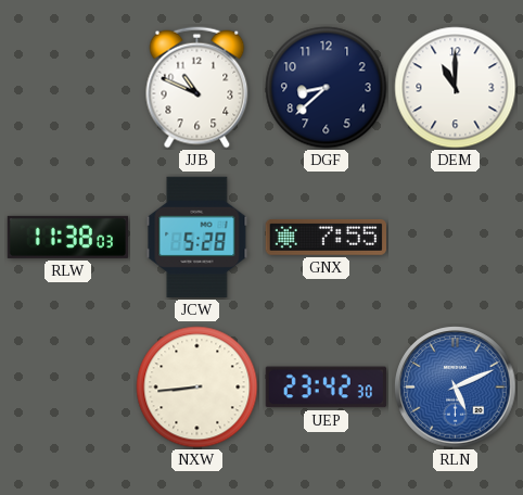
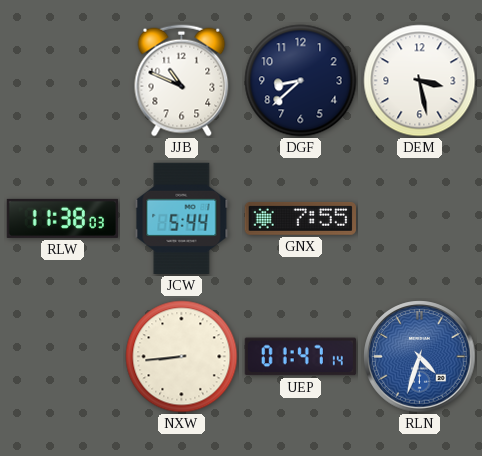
DEM: 11:00 -> 3:28
JCW: 5:28 -> 5:44
UEP: 23:42 -> 01:47
RLN: 5:11 -> 4:33
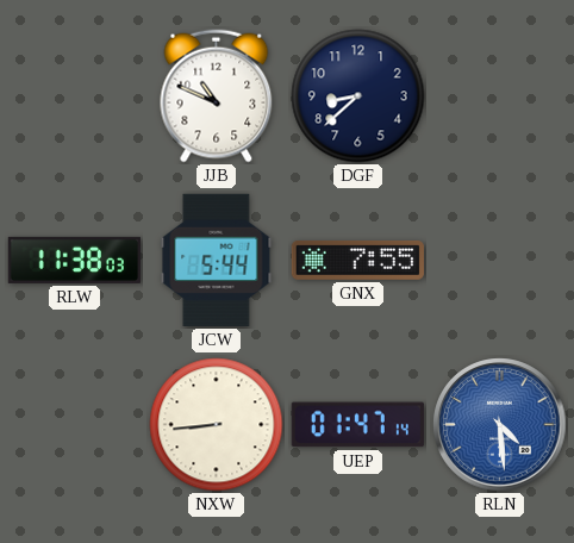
DEM: 3:28 -> none
RLN: 4:33 -> 4:29
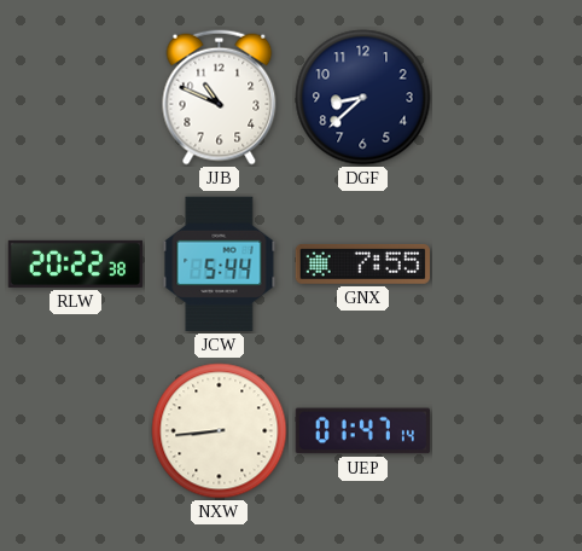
RLW: 11:38 -> 20:22
RLN: 4:29 -> none
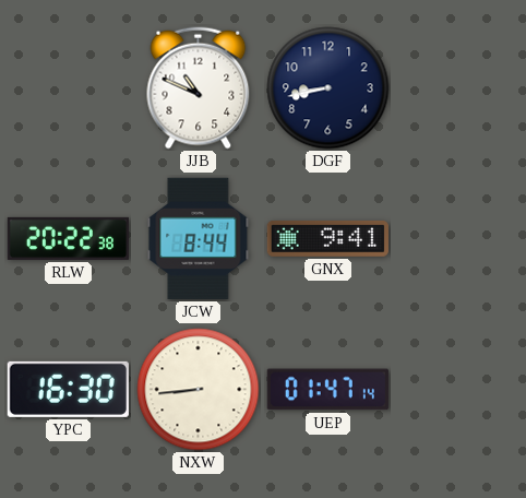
DGF: 8:38 -> 8:43
JCW: 5:44 -> 8:44
GNX: 7:55 -> 9:41
YPC: none -> 16:30
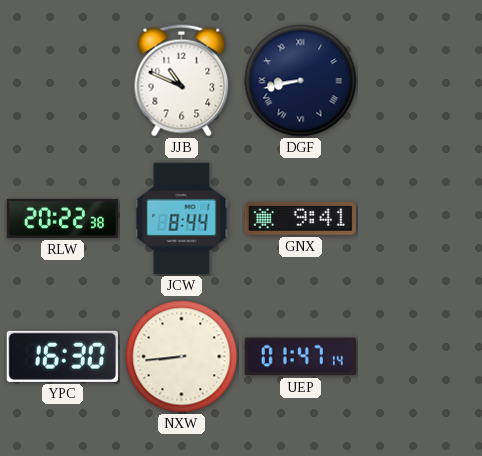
DGF numerals: Arabic -> Roman
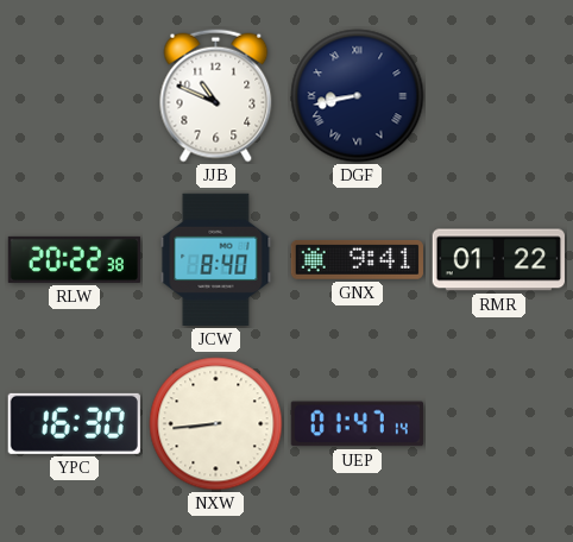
JCW: 8:44 -> 8:40
RMR: none -> 01:22
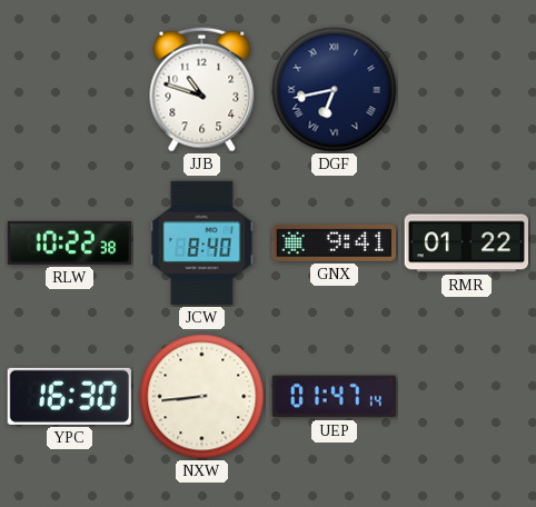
JJB: 10:49 -> 10:48
DGF: 8:43 -> 6:43
RLW: 20:22 -> 10:22
